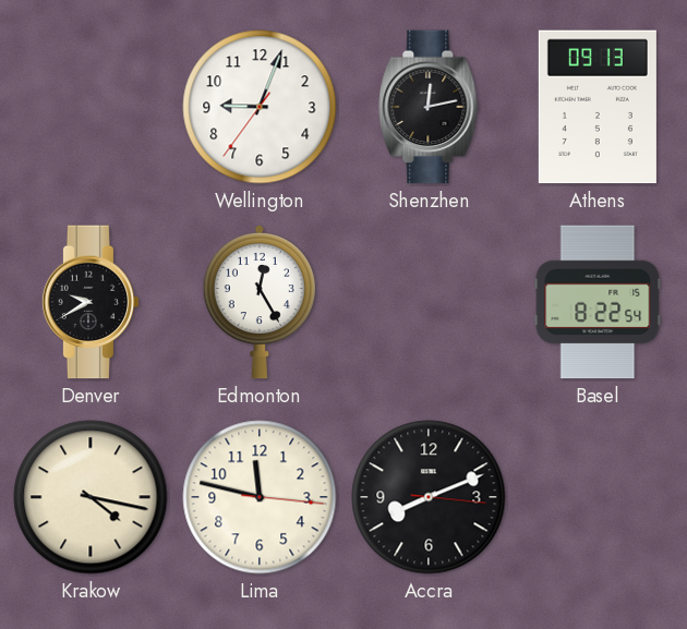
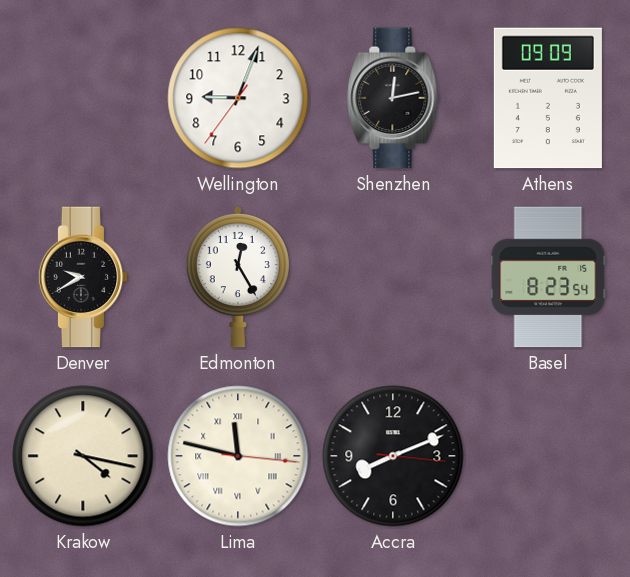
Athens: 09:13 -> 09:09
Basel: 8:22 -> 8:23
Lima numerals: Arabic -> Roman
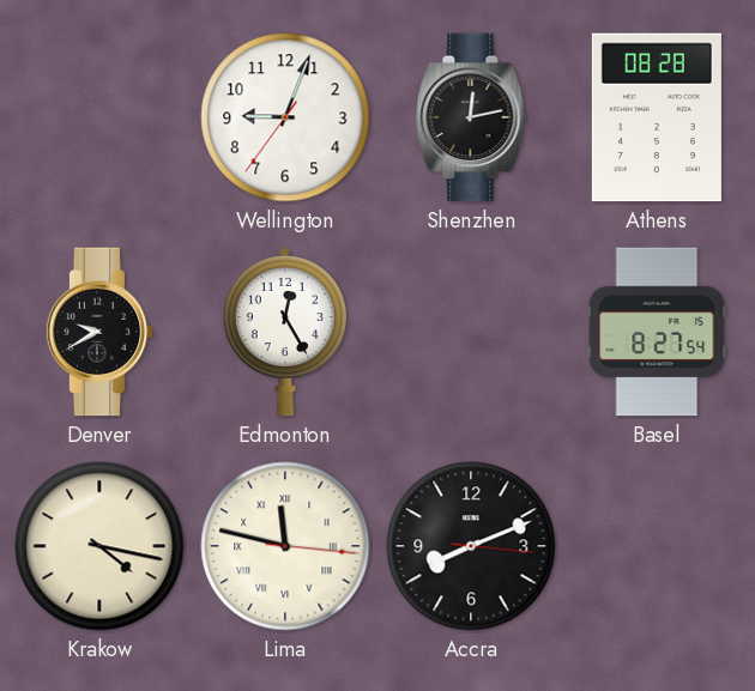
Athens: 09:09 -> 08:28
Basel: 8:23 -> 8:27
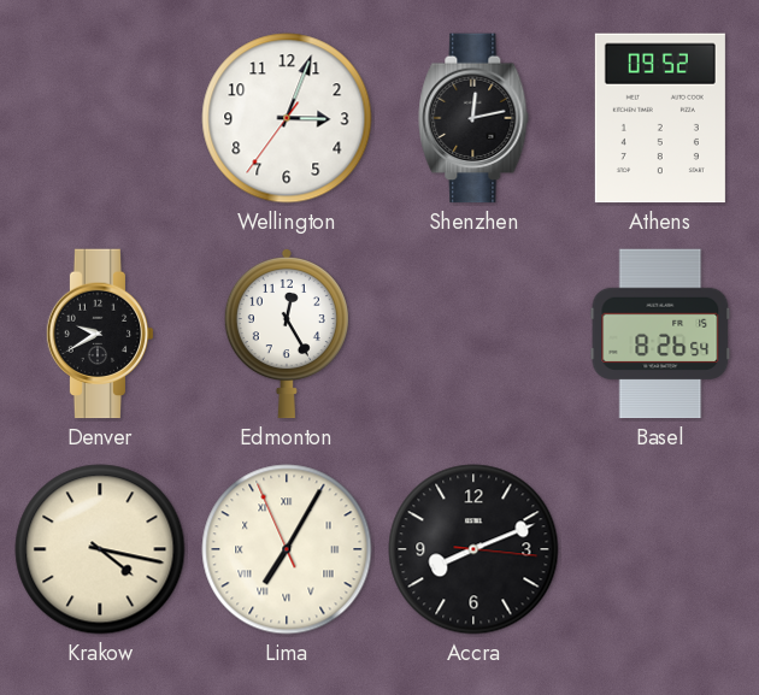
Wellington: 9:03 -> 3:03
Athens: 08:28 -> 09:52
Basel: 8:27 -> 8:26
Lima: 11:47 -> 7:04
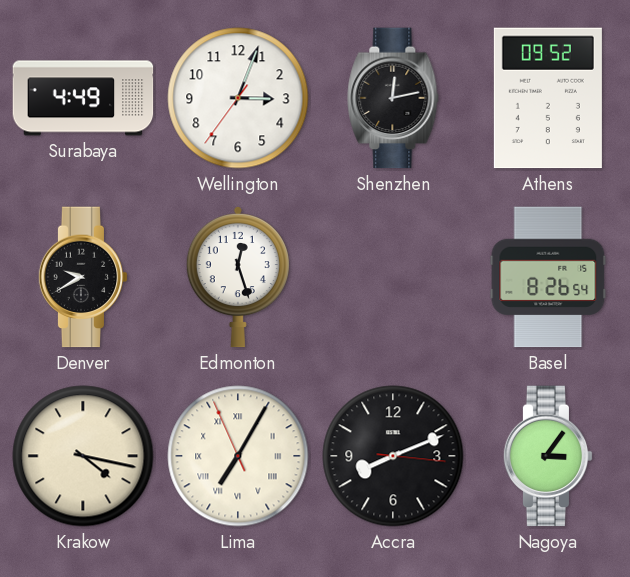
Surabaya: none -> 4:49
Edmonton: 12:25 -> 12:27
Nagoya: none -> 3:06
